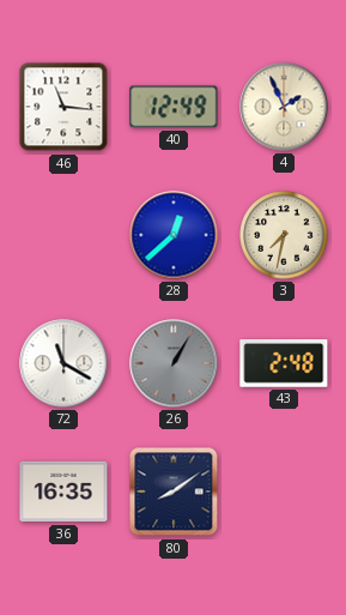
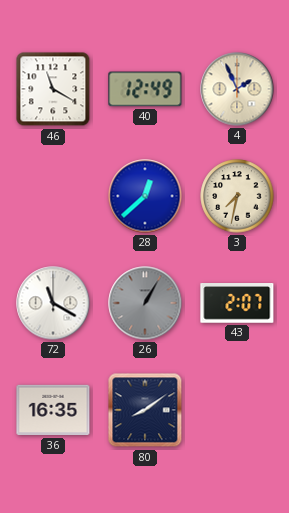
46: 11:16 -> 11:20
43: 2:48 -> 2:07
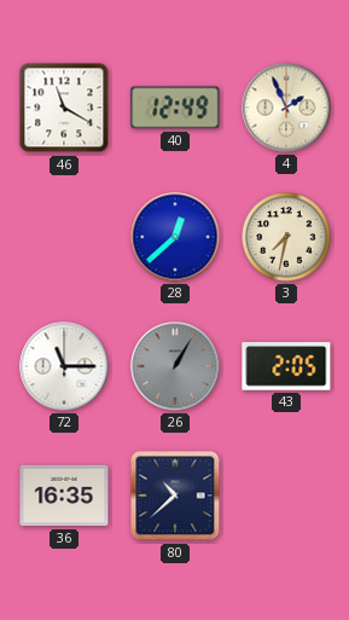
72: 11:20 -> 11:15
43: 2:07 -> 2:05
80: 8:09 -> 10:38
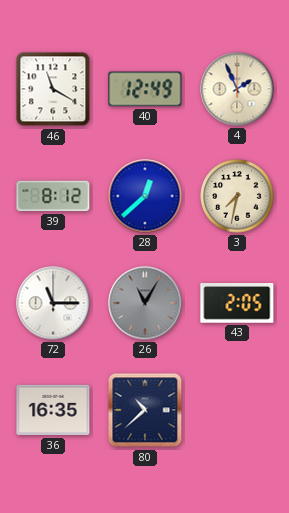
39: none -> 8:12
26: 1:05 -> 11:05
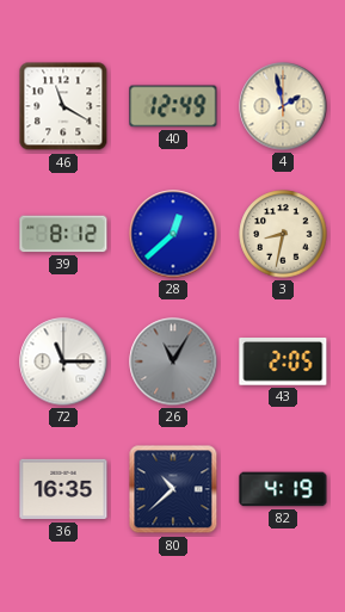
4: 1:56 -> 1:58
3: 7:32 -> 8:32
82: none -> 4:19
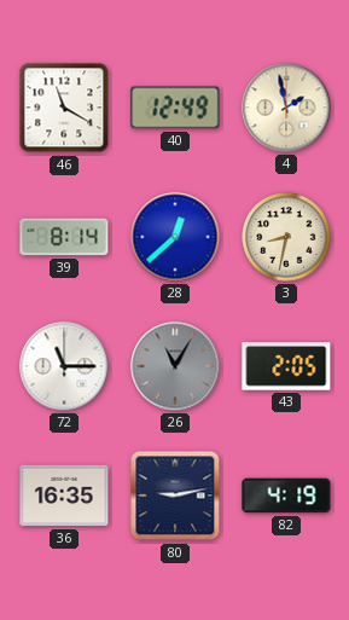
39: 8:12 -> 8:14
80: 10:38 -> 9:13
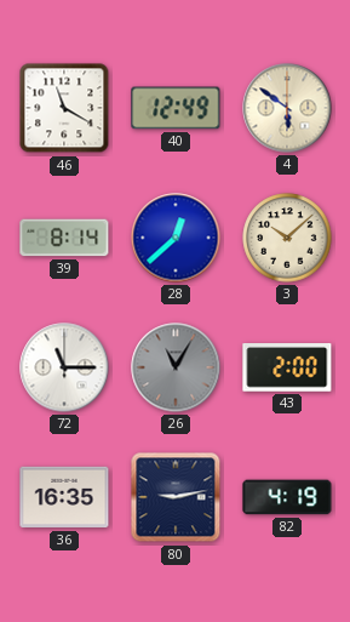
4: 1:58 -> 5:51
3: 8:32 -> 10:08
43: 2:05 -> 2:00
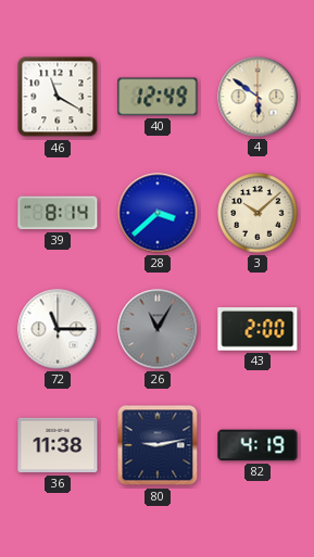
28: 12:38 -> 3:38
36: 16:35 -> 11:38
